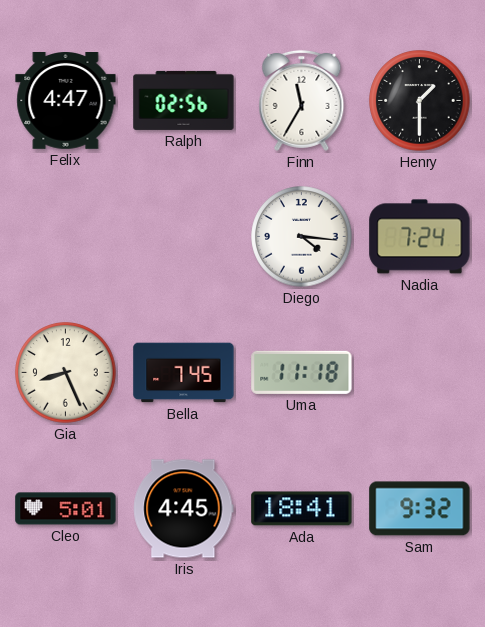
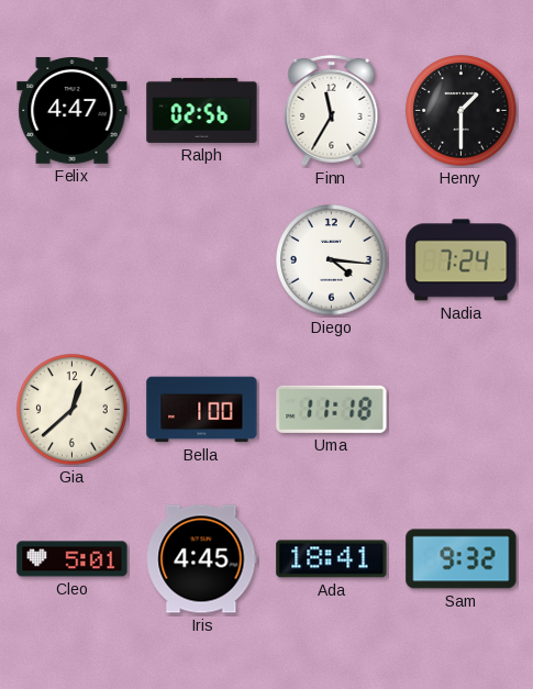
Gia: 8:26 -> 12:38
Bella: 7:45 -> 1:00
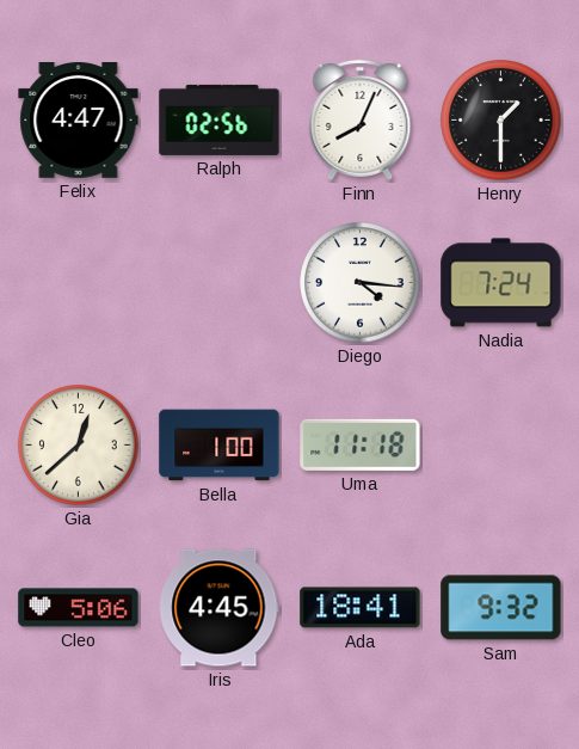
Finn: 11:35 -> 8:04
Cleo: 5:01 -> 5:06
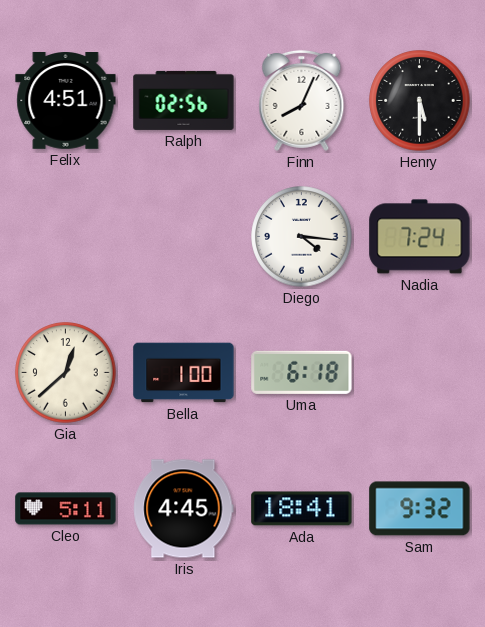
Felix: 4:47 -> 4:51
Henry: 1:30 -> 5:30
Uma: 11:18 -> 6:18
Cleo: 5:06 -> 5:11
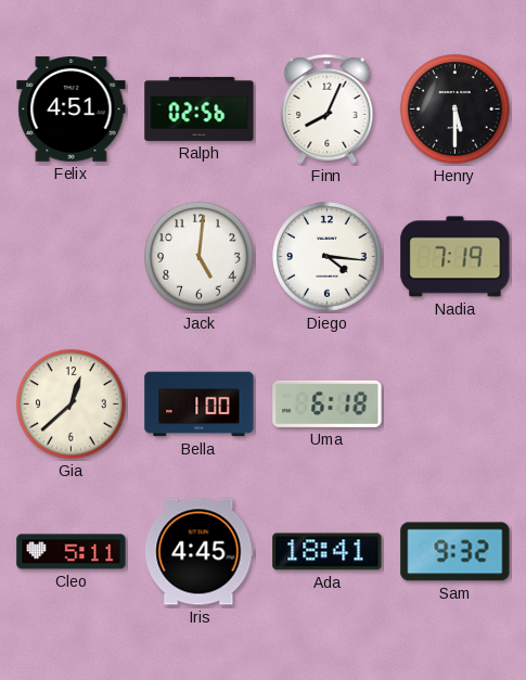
Jack: none -> 5:01
Nadia: 7:24 -> 7:19
